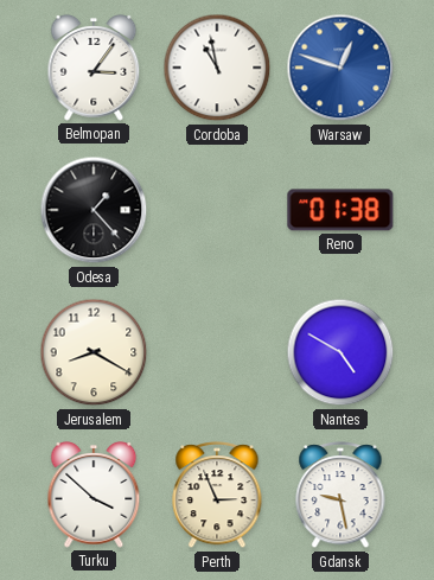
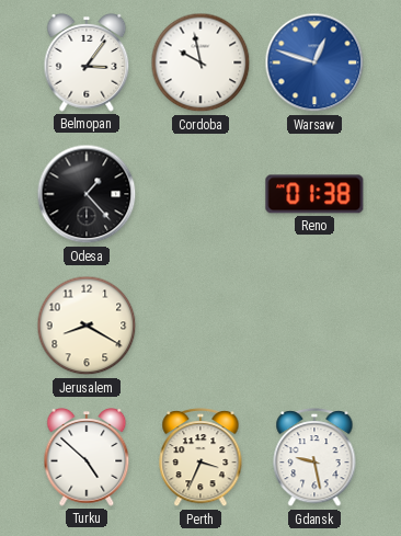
Cordoba: 10:58 -> 9:58
Nantes: 4:50 -> none
Turku: 3:52 -> 4:52
Perth: 2:56 -> 3:34
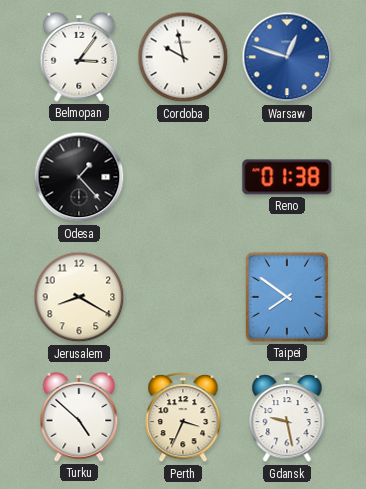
Taipei: none -> 7:51
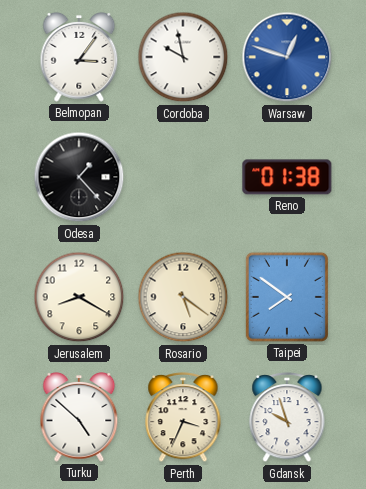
Rosario: none -> 5:21
Gdansk: 9:28 -> 9:57
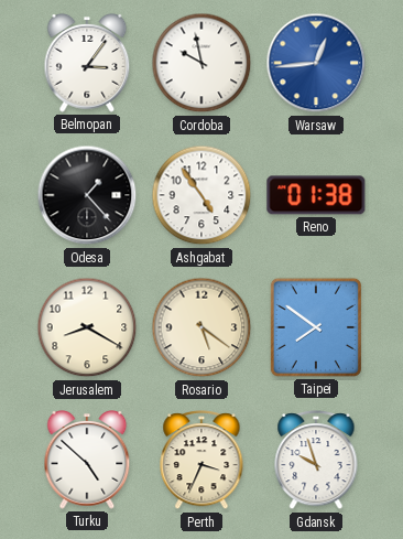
Warsaw: 12:48 -> 12:44
Ashgabat: none -> 4:54
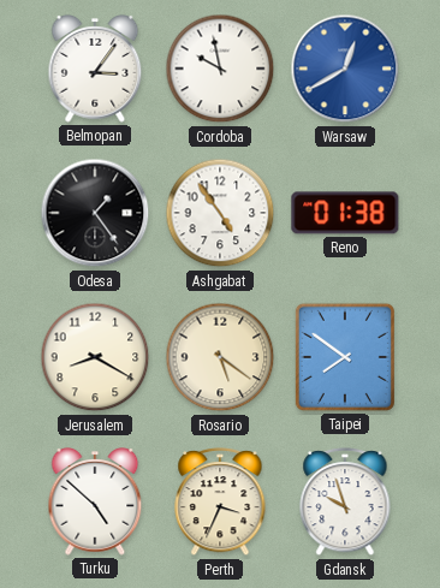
Warsaw: 12:44 -> 12:40
Odesa: 1:23 -> 1:24
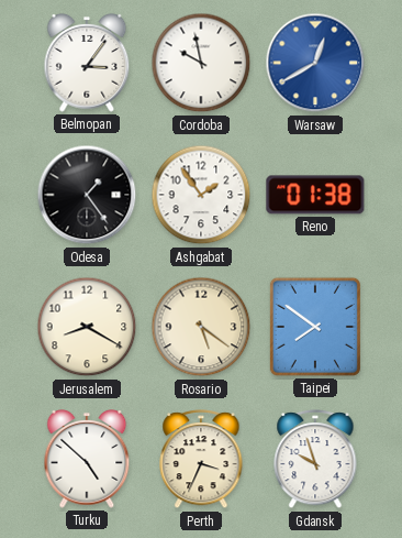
Ashgabat: 4:54 -> 1:54
